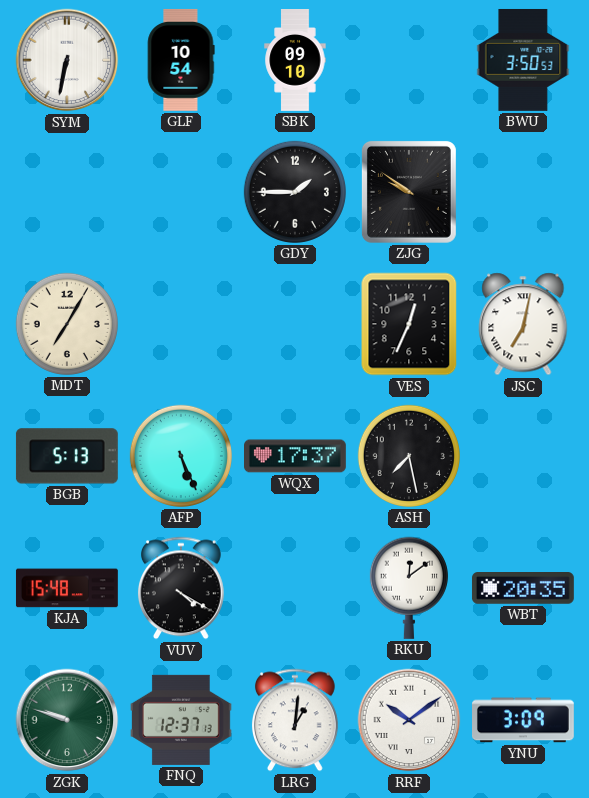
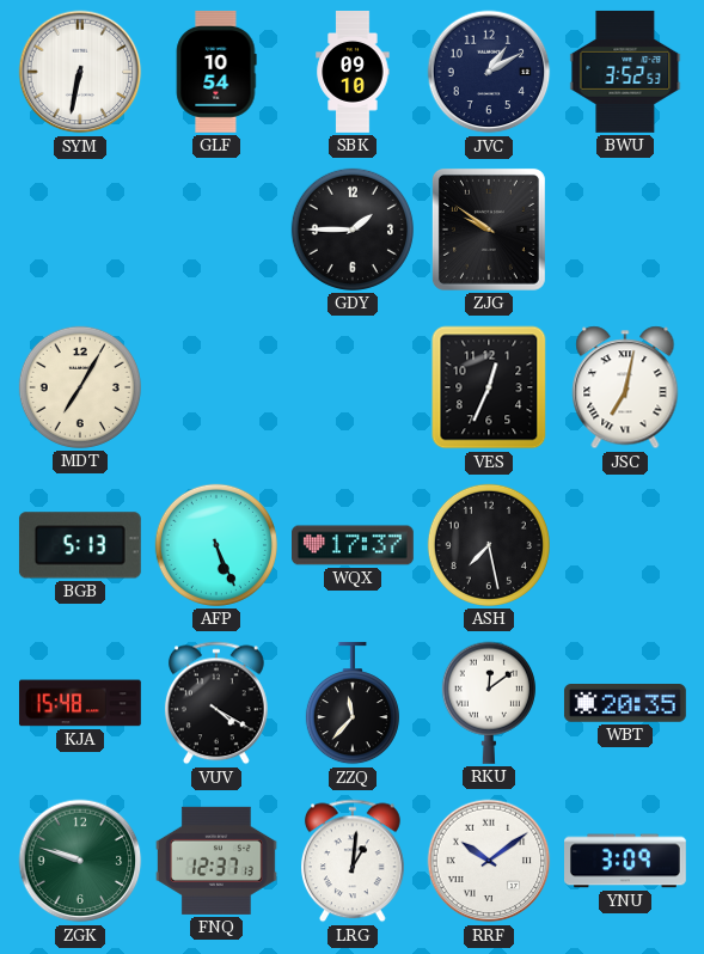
JVC: none -> 1:10
BWU: 3:50 -> 3:52
ZZQ: none -> 11:37
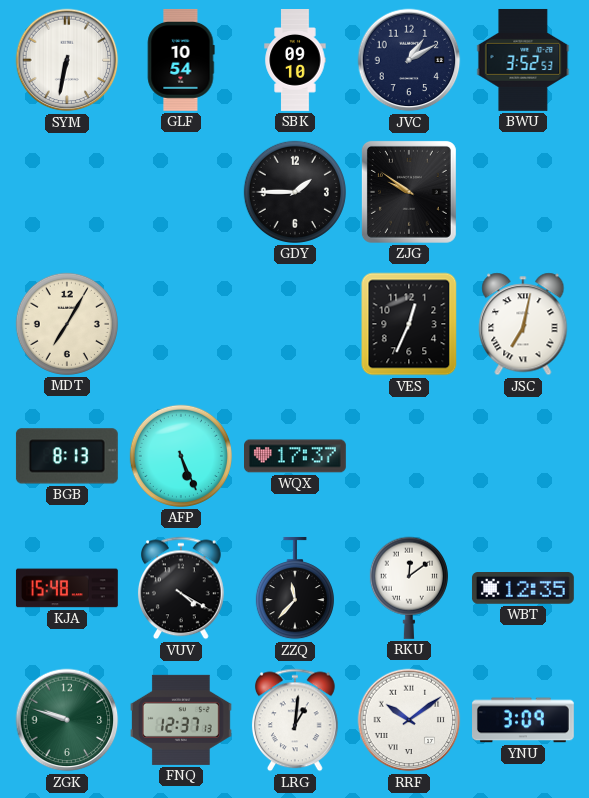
BGB: 5:13 -> 8:13
ASH: 7:28 -> none
WBT: 20:35 -> 12:35
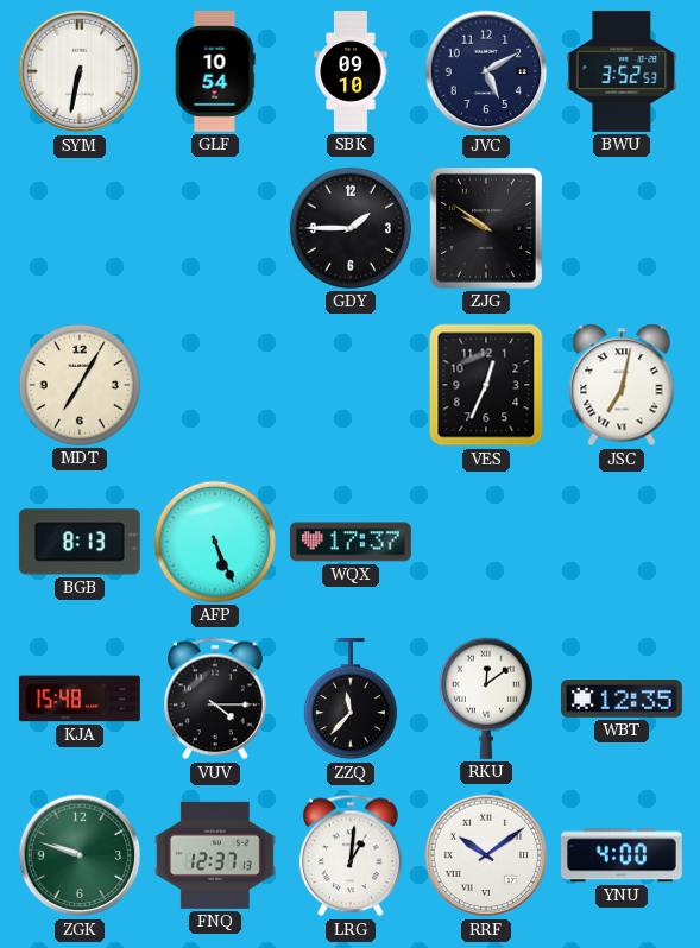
JVC: 1:10 -> 5:10
VUV: 4:20 -> 4:15
YNU: 3:09 -> 4:00
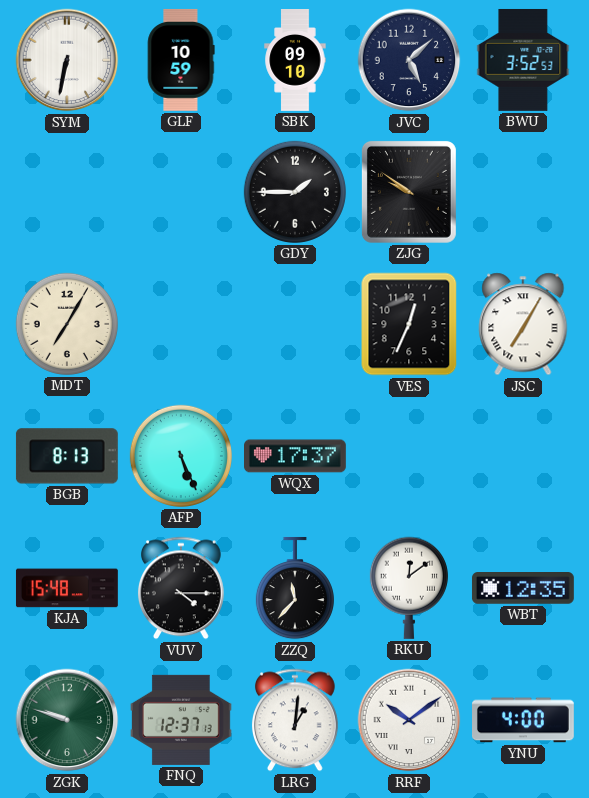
GLF: 10:54 -> 10:59
JVC: 5:10 -> 5:08
JSC: 7:02 -> 7:05
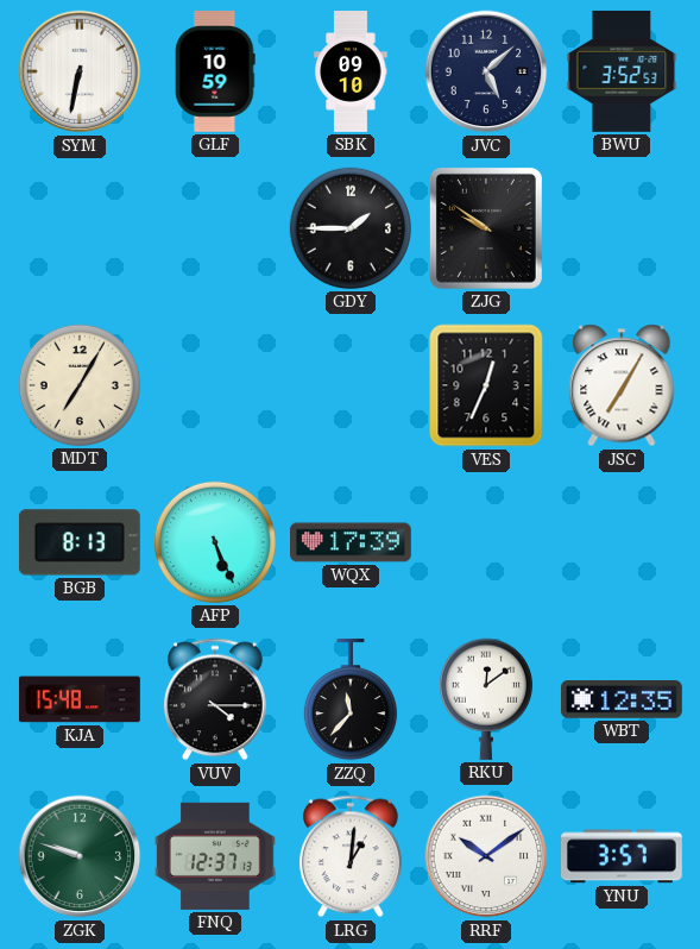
WQX: 17:37 -> 17:39
YNU: 4:00 -> 3:57
